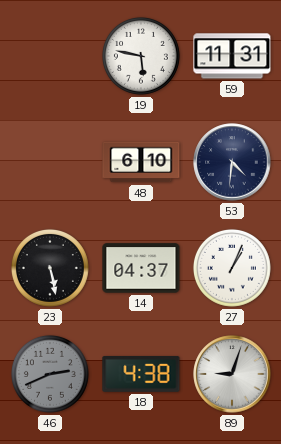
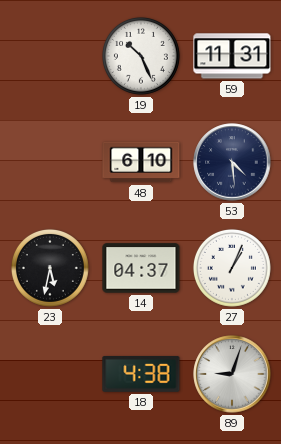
19: 5:47 -> 10:26
53: 4:31 -> 4:29
23: 5:28 -> 5:32
46: 2:41 -> none
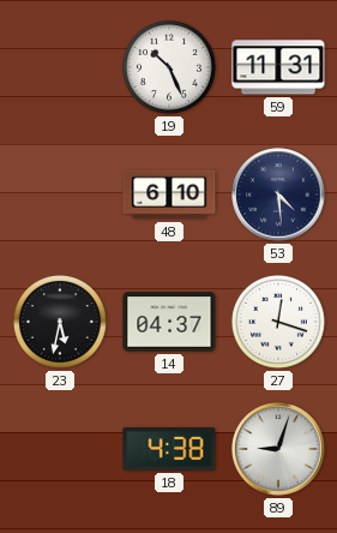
27: 1:04 -> 12:18
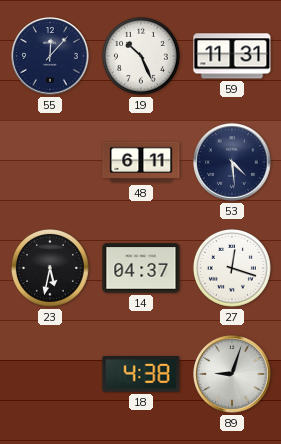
55: none -> 12:07
48: 6:10 -> 6:11
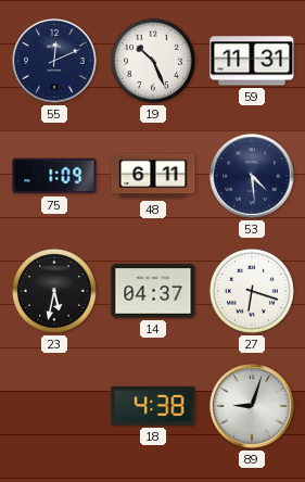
55: 12:07 -> 12:11
75: none -> 1:09
27: 12:18 -> 6:18
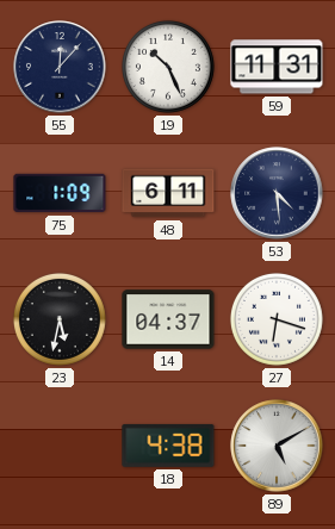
55: 12:11 -> 12:07
89: 9:03 -> 5:10
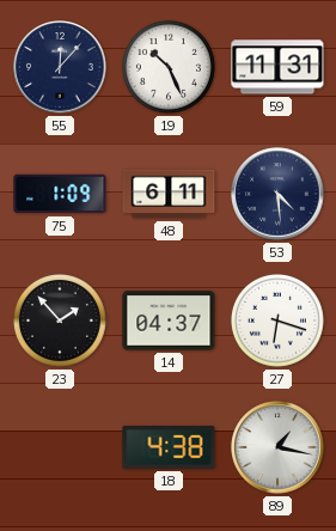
23: 5:32 -> 1:53
89: 5:10 -> 1:17
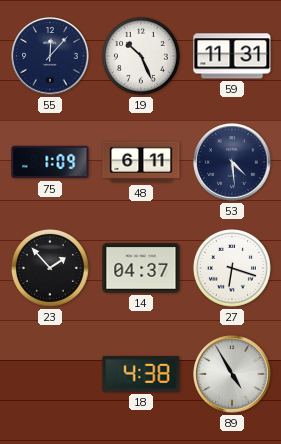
89: 1:17 -> 4:55
